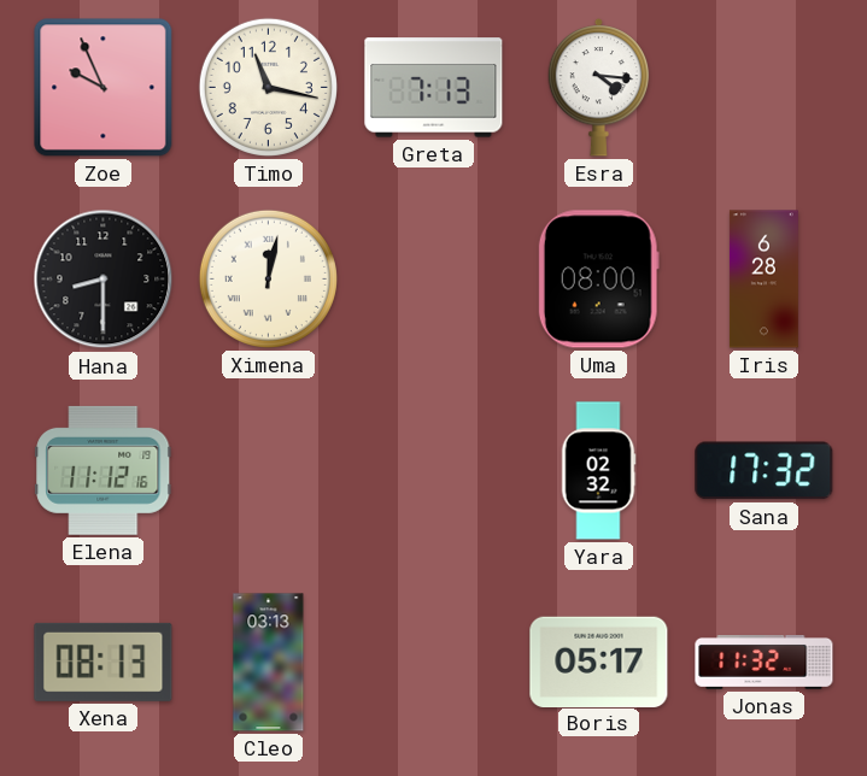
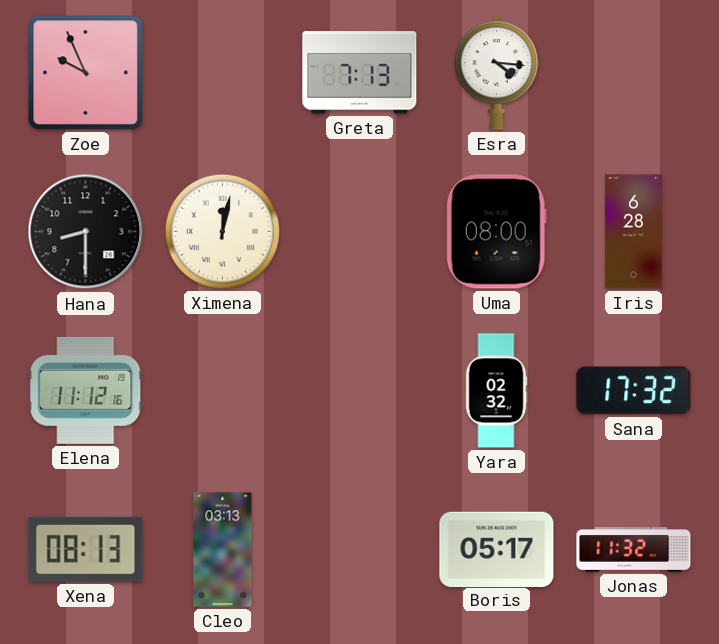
Timo: 11:17 -> none
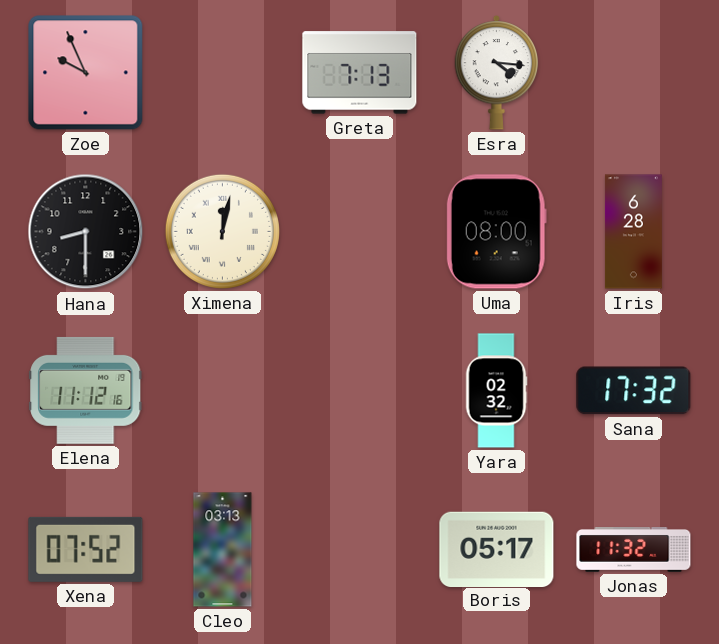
Xena: 08:13 -> 07:52
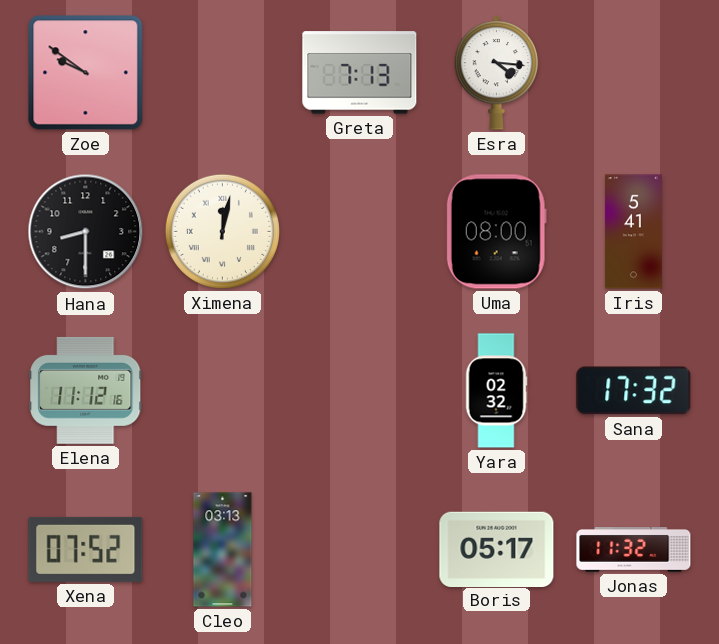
Zoe: 9:56 -> 9:51
Iris: 6:28 -> 5:41
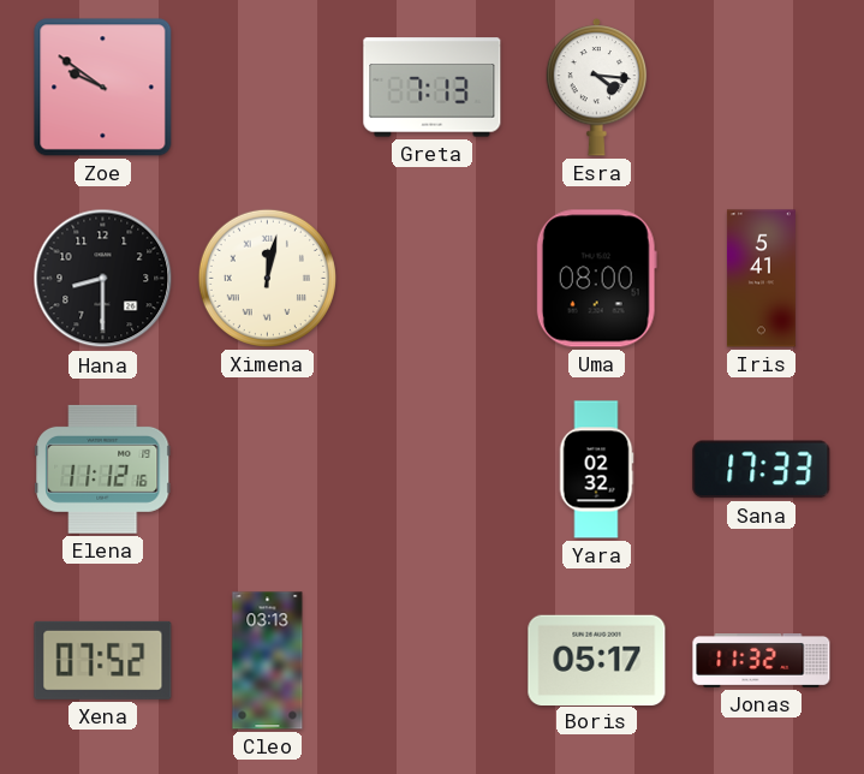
Sana: 17:32 -> 17:33
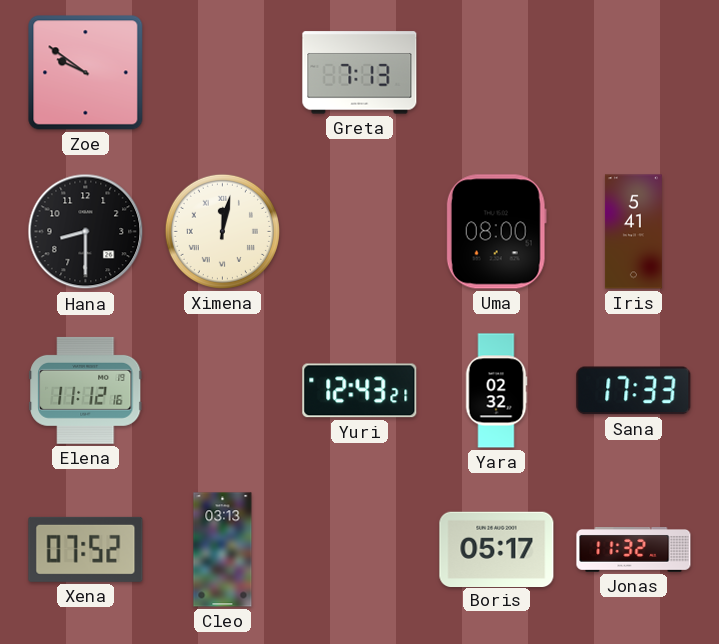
Esra: 4:16 -> none
Yuri: none -> 12:43
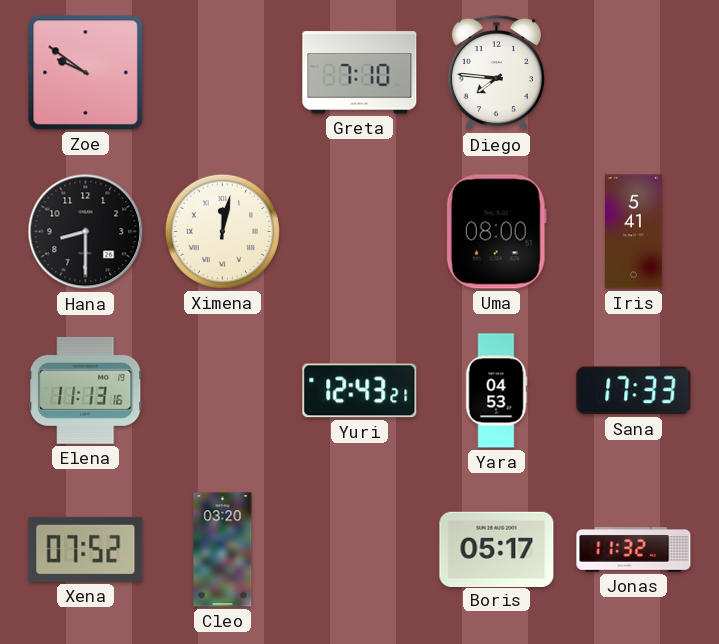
Greta: 7:13 -> 7:10
Diego: none -> 7:46
Elena: 11:12 -> 11:13
Yara: 02:32 -> 04:53
Cleo: 03:13 -> 03:20
